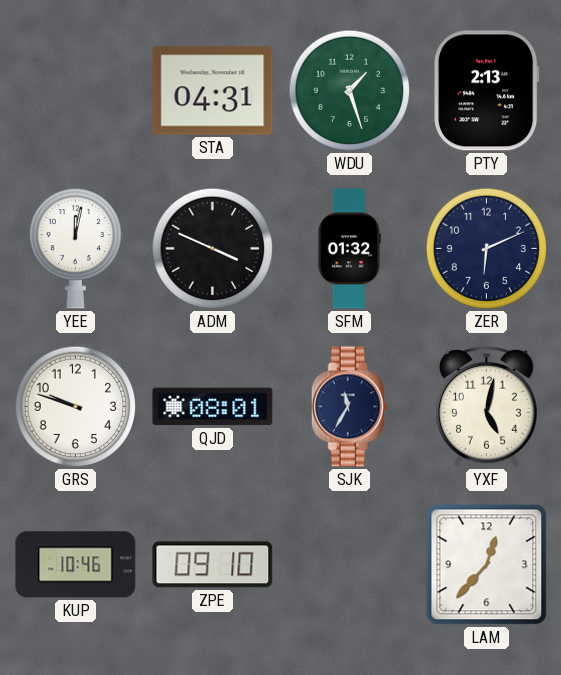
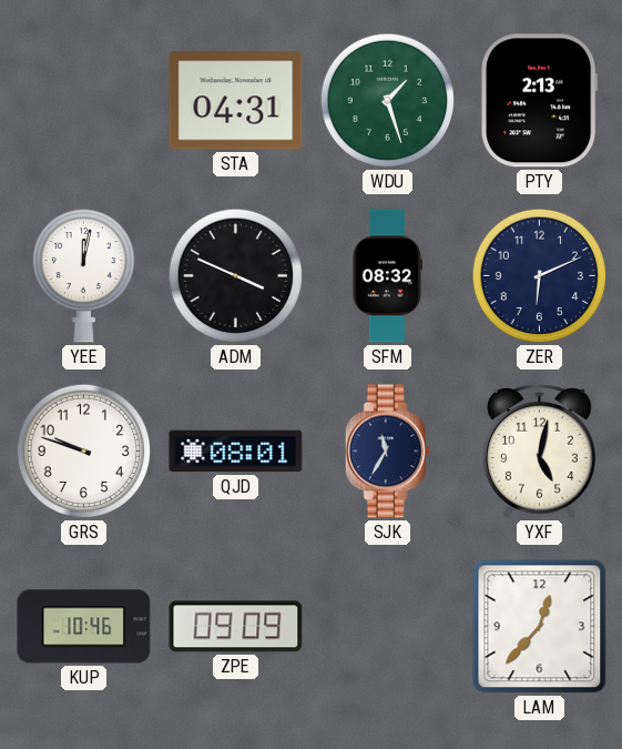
SFM: 01:32 -> 08:32
ZPE: 09:10 -> 09:09
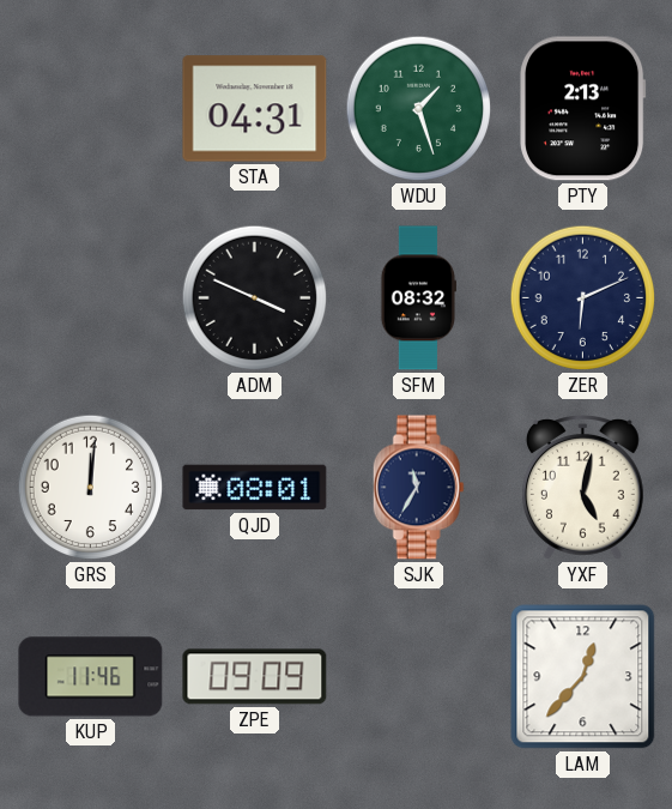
YEE: 12:02 -> none
GRS: 9:48 -> 12:01
KUP: 10:46 -> 11:46
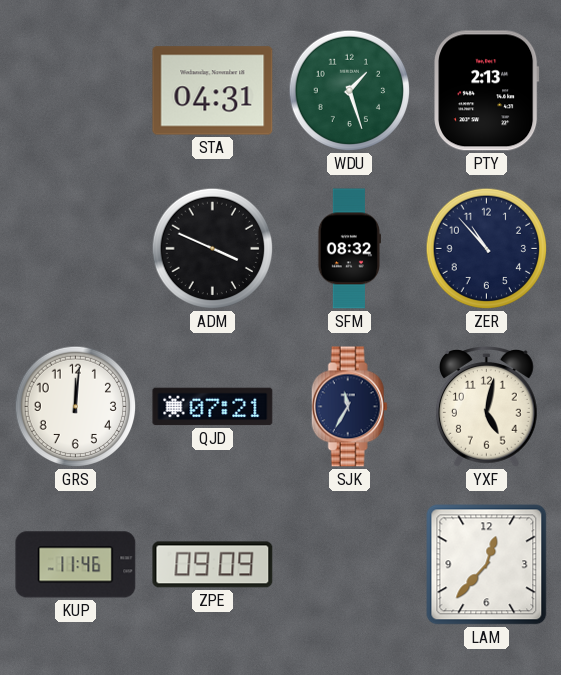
ZER: 6:11 -> 10:53
QJD: 08:01 -> 07:21
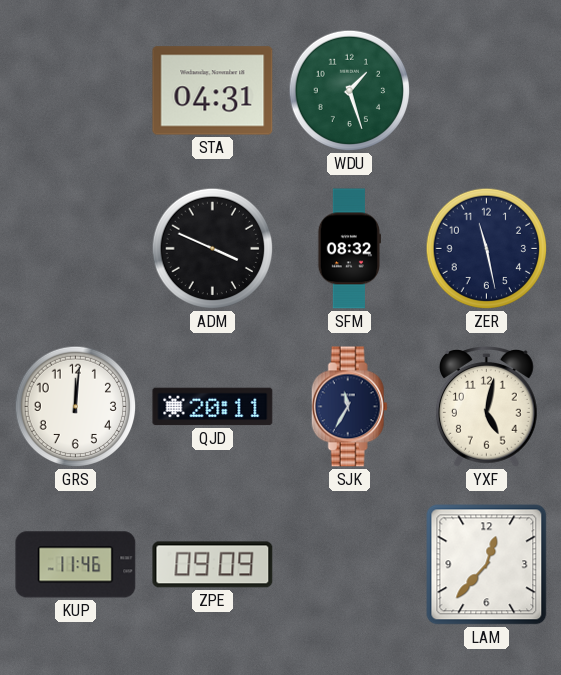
PTY: 2:13 -> none
ZER: 10:53 -> 11:28
QJD: 07:21 -> 20:11
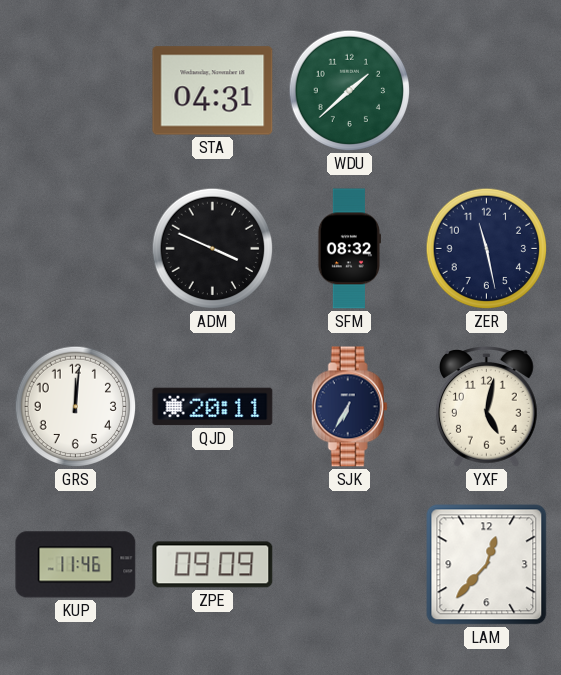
WDU: 1:27 -> 1:38
SJK: 11:35 -> 6:35
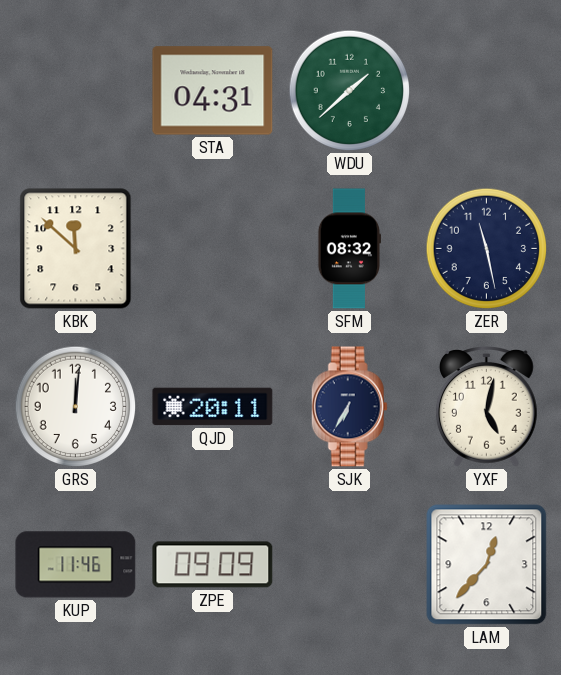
KBK: none -> 11:52
ADM: 3:49 -> none
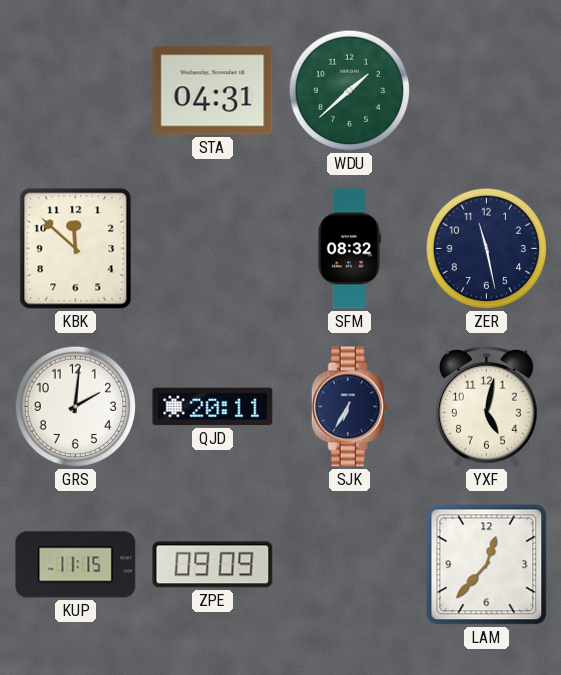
GRS: 12:01 -> 2:01
KUP: 11:46 -> 11:15
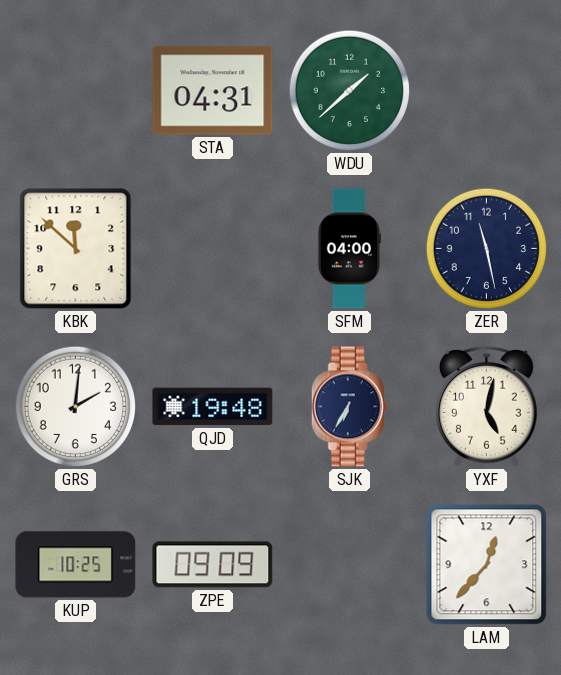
SFM: 08:32 -> 04:00
QJD: 20:11 -> 19:48
KUP: 11:15 -> 10:25
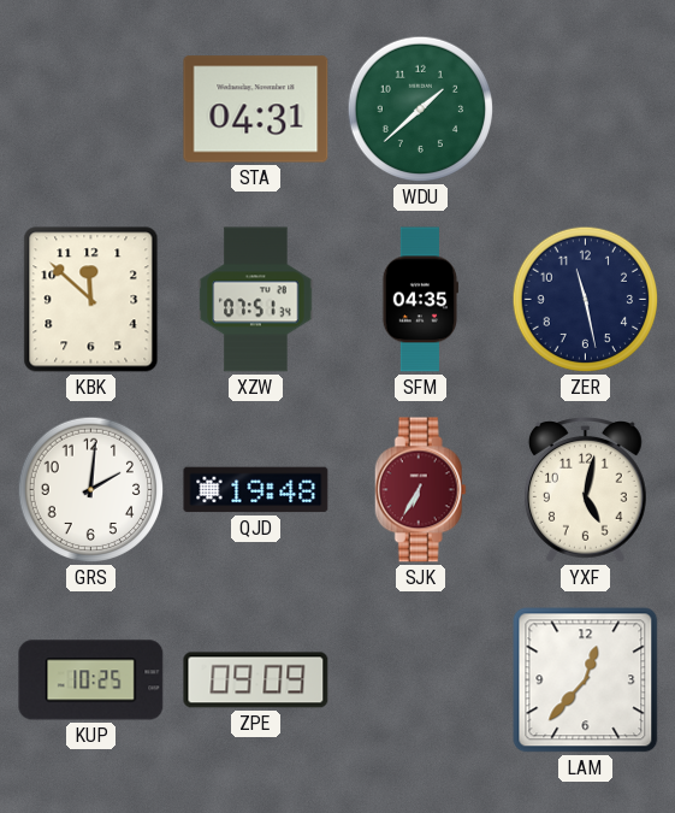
XZW: none -> 07:51
SFM: 04:00 -> 04:35
SJK dial: navy -> burgundy
